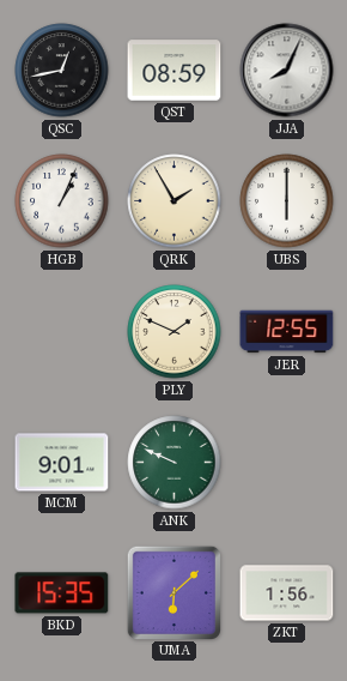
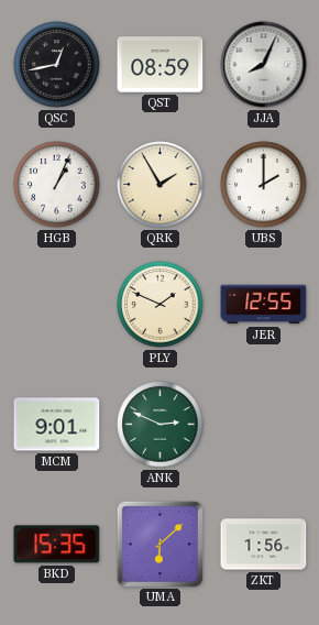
UBS: 6:00 -> 2:00
ANK: 9:49 -> 2:49
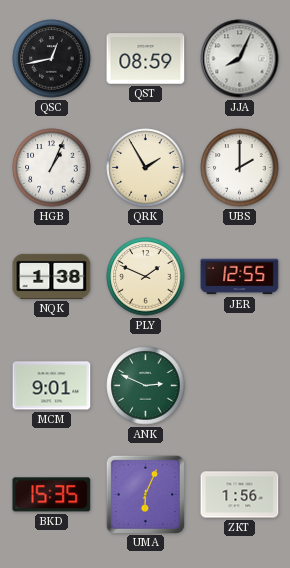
NQK: none -> 1:38
UMA: 6:08 -> 6:04
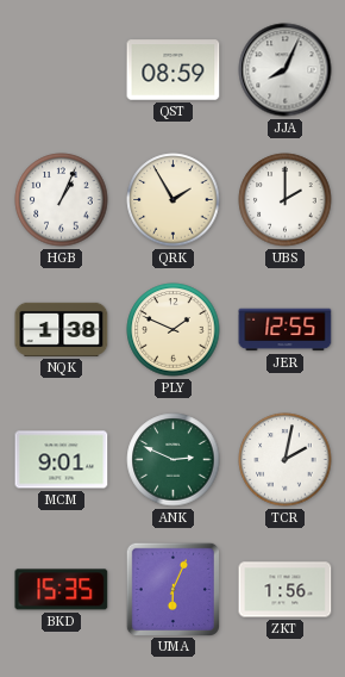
QSC: 12:43 -> none
TCR: none -> 2:02
